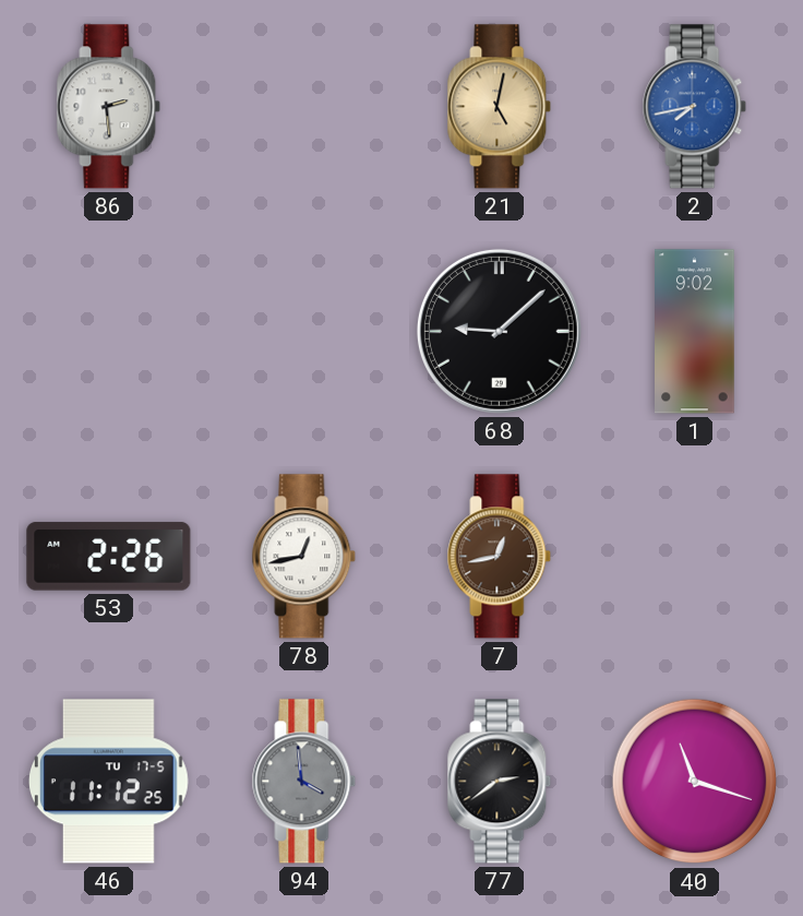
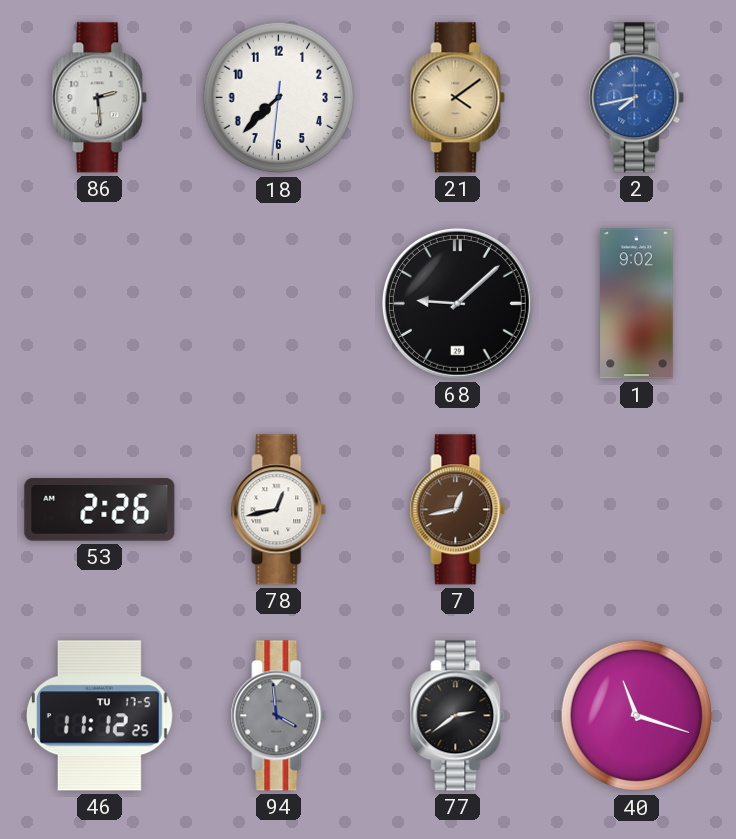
18: none -> 7:37
21: 5:02 -> 4:09
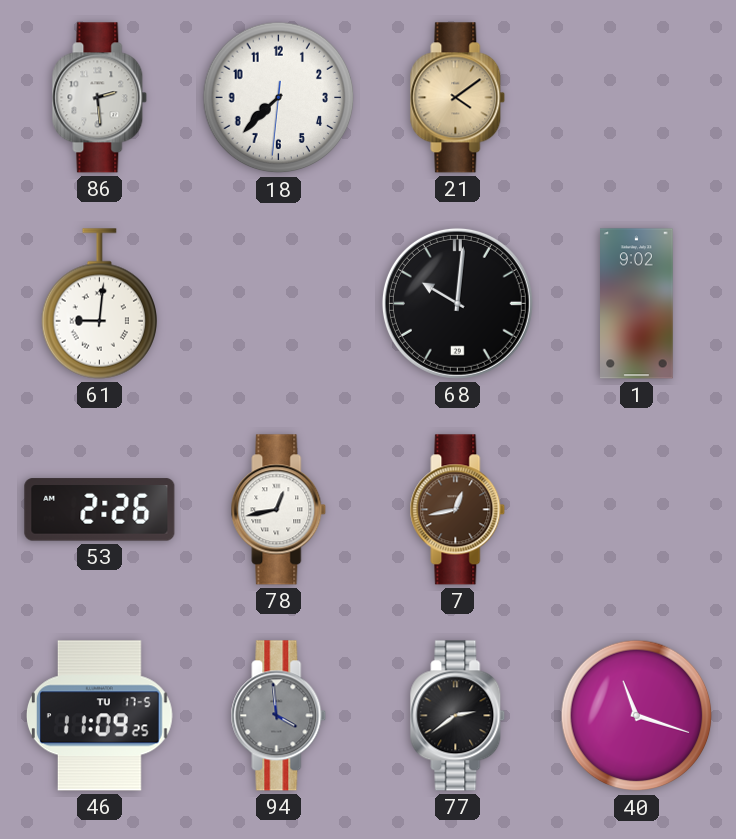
2: 7:43 -> none
61: none -> 9:01
68: 9:08 -> 10:01
46: 11:12 -> 11:09
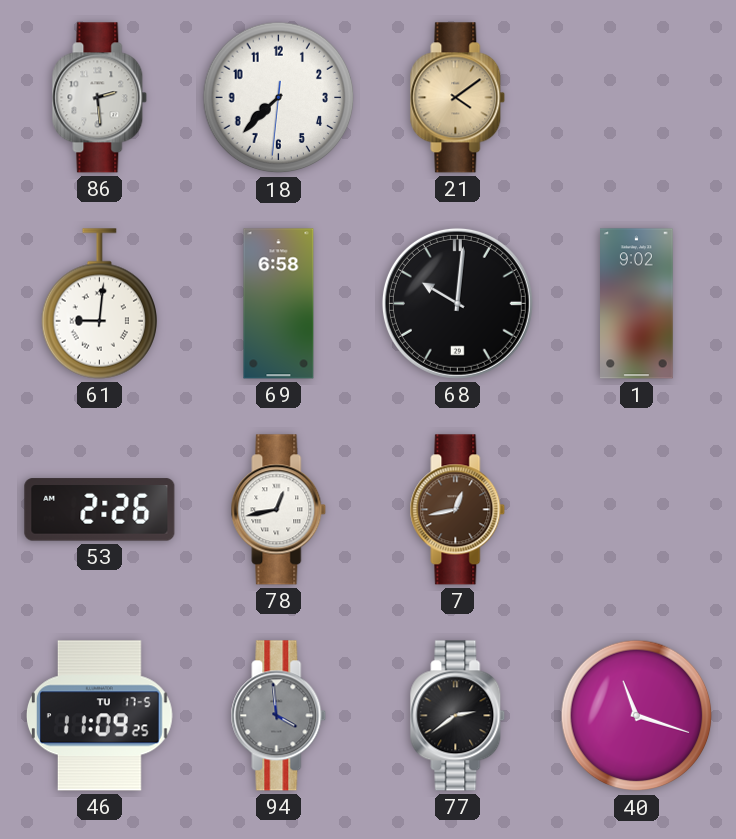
69: none -> 6:58
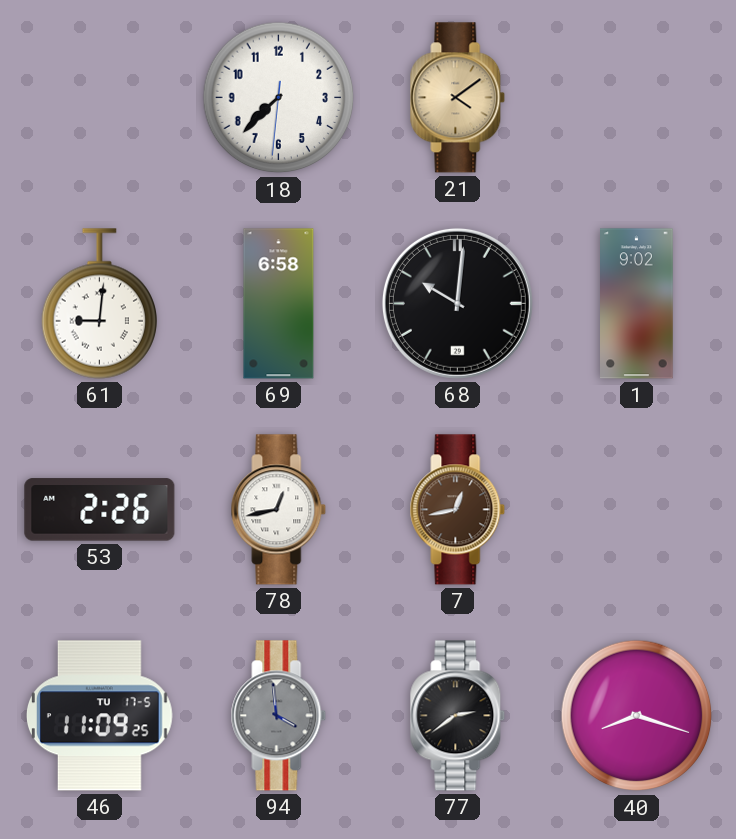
86: 2:29 -> none
40: 11:18 -> 8:18
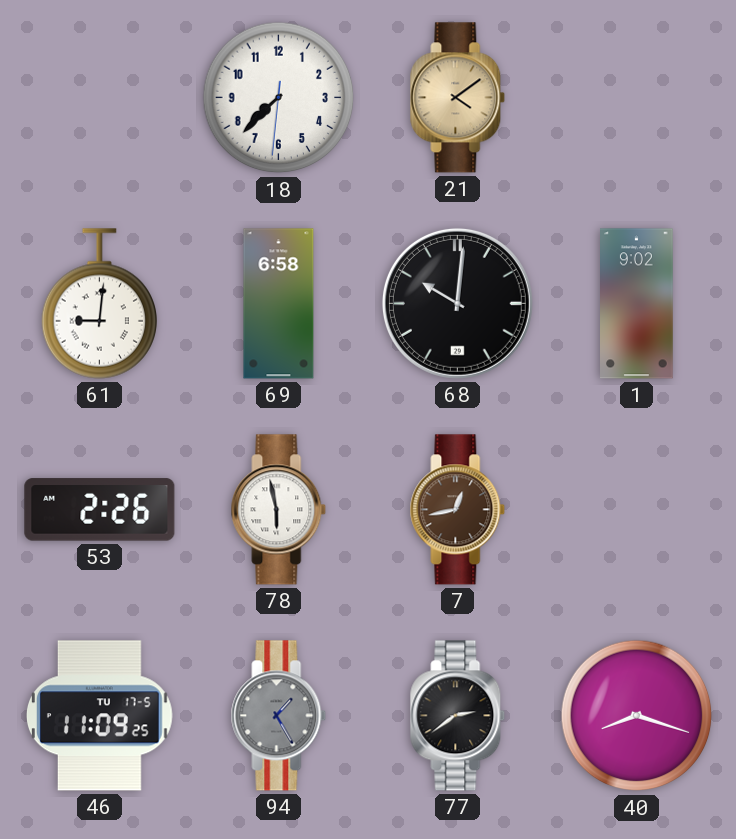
78: 12:43 -> 5:58
94: 3:59 -> 1:25
